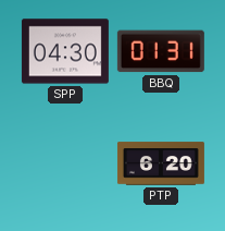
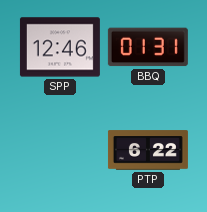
SPP: 04:30 -> 12:46
PTP: 6:20 -> 6:22
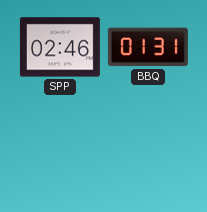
SPP: 12:46 -> 02:46
PTP: 6:22 -> none
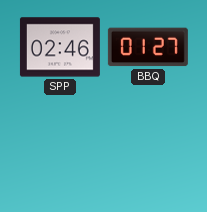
BBQ: 01:31 -> 01:27
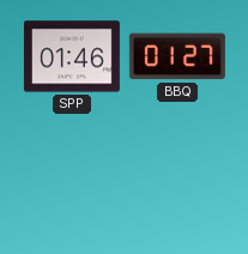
SPP: 02:46 -> 01:46
